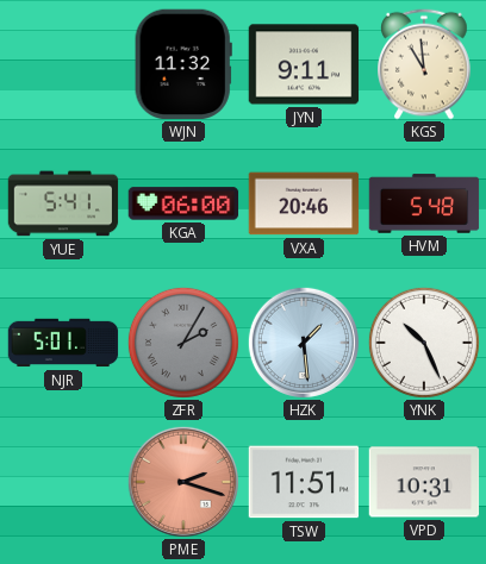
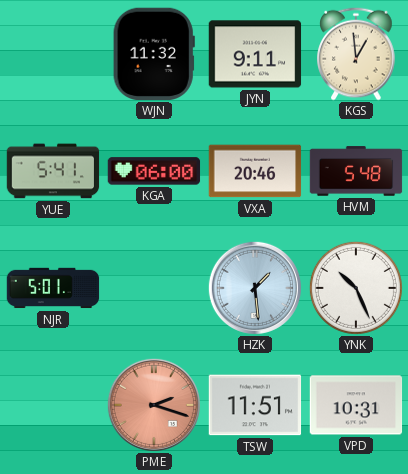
KGS: 10:59 -> 12:59
ZFR: 2:05 -> none
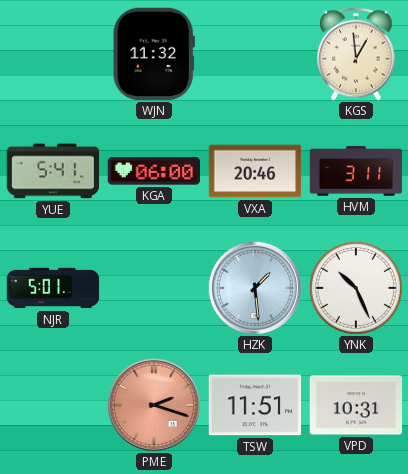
JYN: 9:11 -> none
HVM: 5:48 -> 3:11
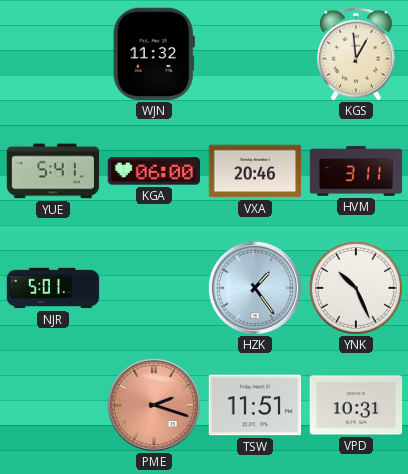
HZK: 1:29 -> 1:24
